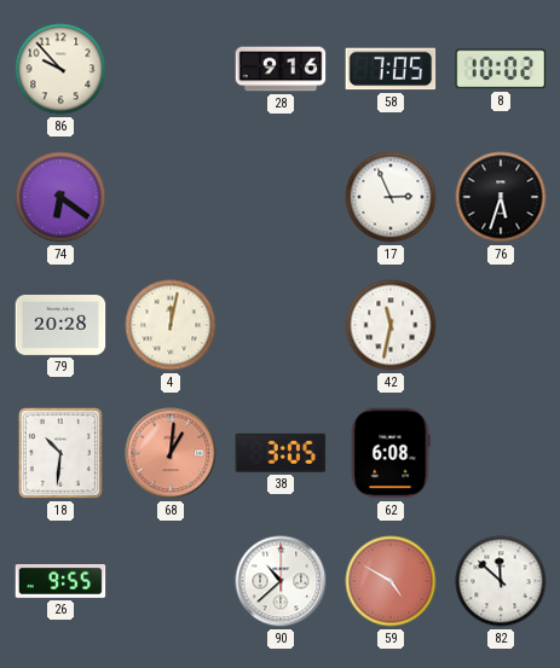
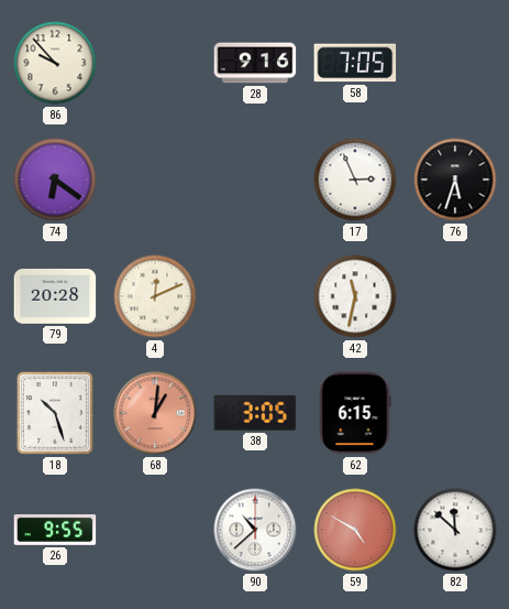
8: 10:02 -> none
4: 12:02 -> 12:11
18: 10:31 -> 10:27
62: 6:08 -> 6:15
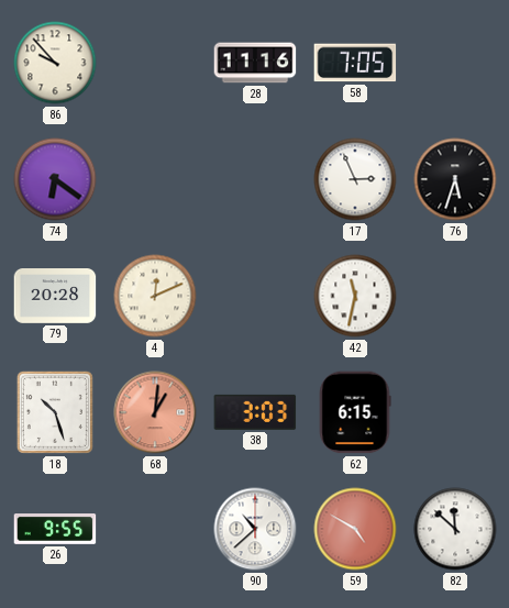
28: 9:16 -> 11:16
38: 3:05 -> 3:03
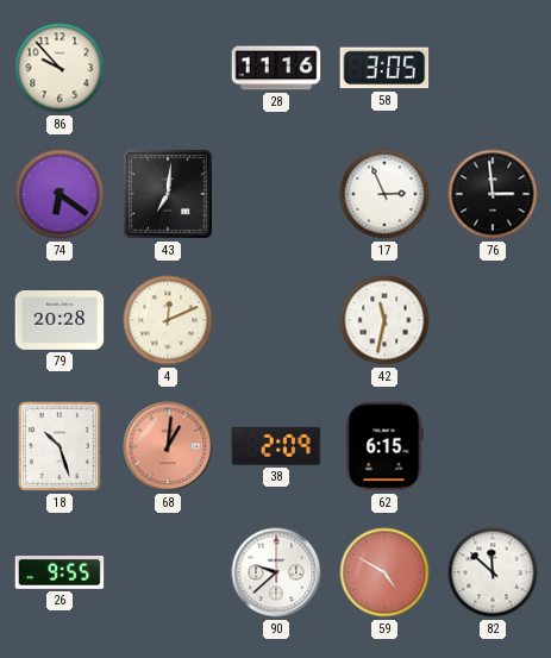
58: 7:05 -> 3:05
43: none -> 7:01
76: 5:33 -> 2:59
38: 3:03 -> 2:09
90: 10:38 -> 9:38
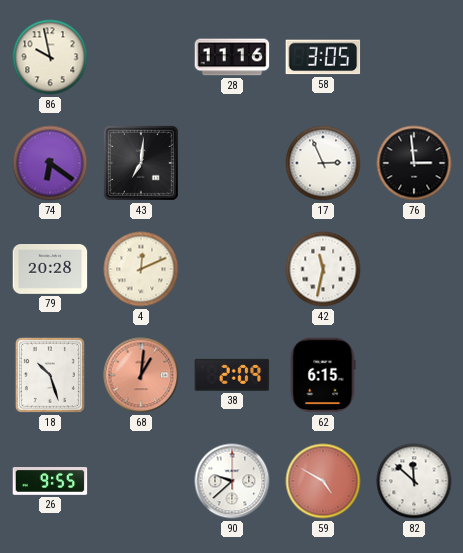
86: 9:53 -> 9:58
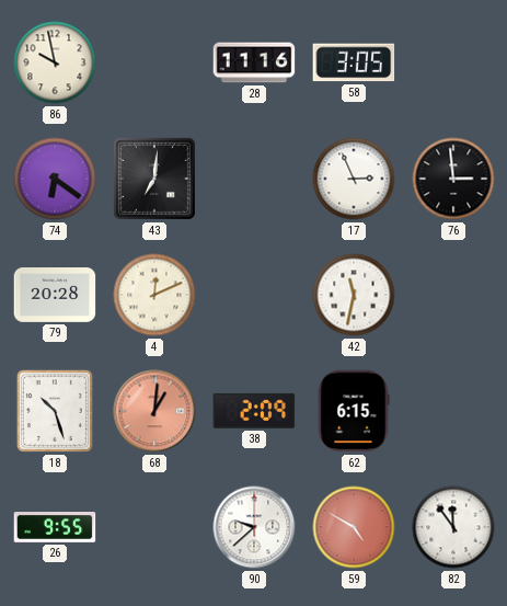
82: 11:52 -> 11:54
